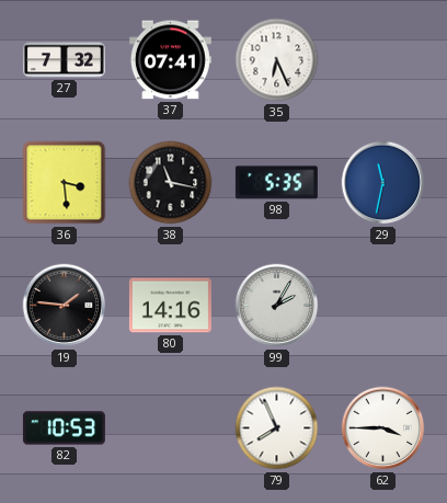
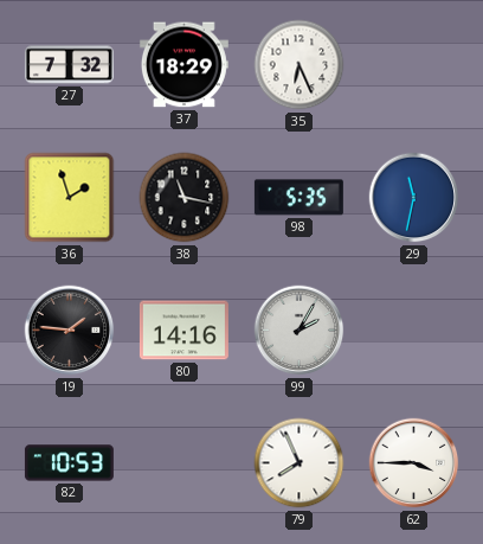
37: 07:41 -> 18:29
36: 3:29 -> 1:57
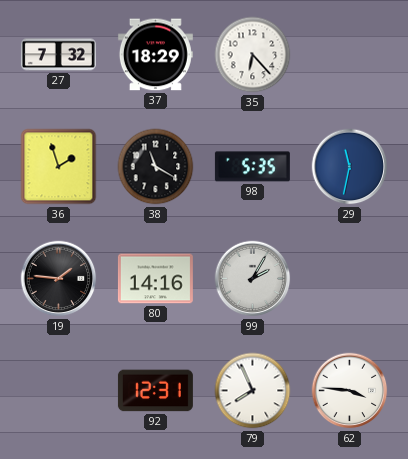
35: 6:26 -> 6:23
38: 11:17 -> 11:20
82: 10:53 -> none
92: none -> 12:31
62: 3:45 -> 3:46
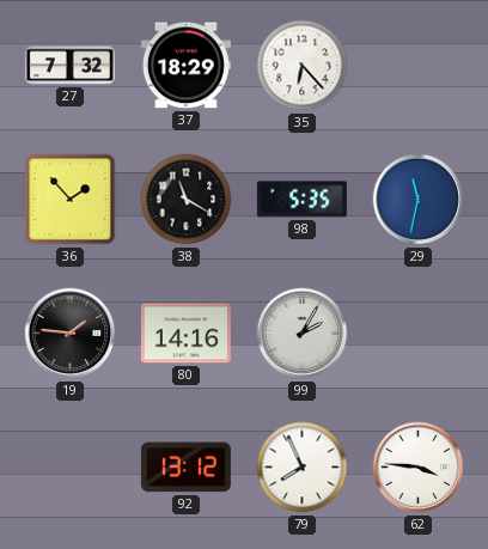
36: 1:57 -> 1:53
92: 12:31 -> 13:12
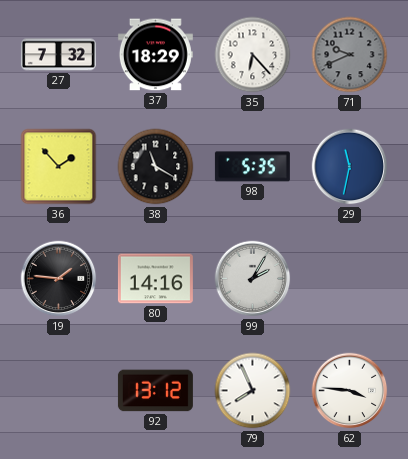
71: none -> 9:41
